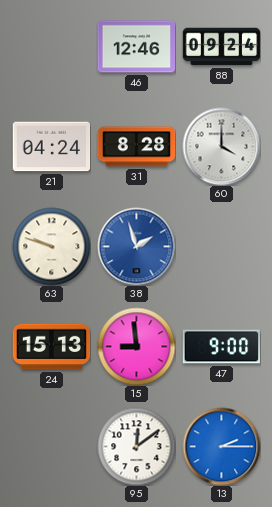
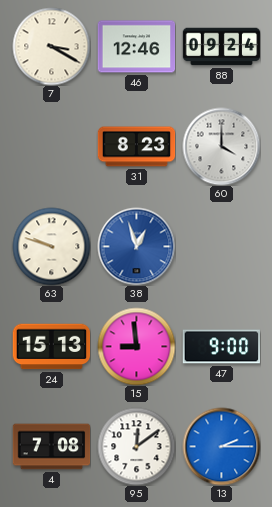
7: none -> 3:20
21: 04:24 -> none
31: 8:28 -> 8:23
38: 1:57 -> 12:57
4: none -> 7:08
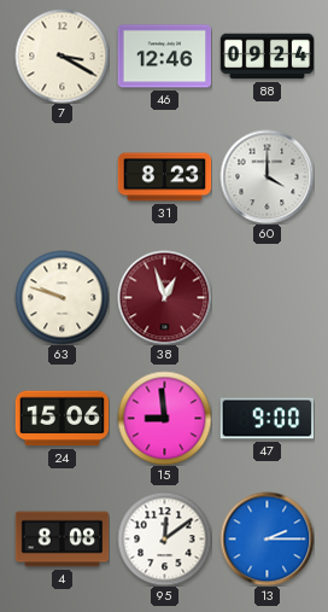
38 dial: blue -> burgundy
24: 15:13 -> 15:06
4: 7:08 -> 8:08
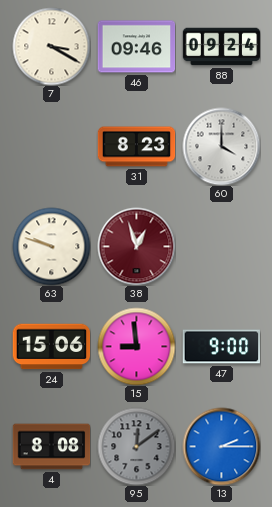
46: 12:46 -> 09:46
95 dial: white -> grey
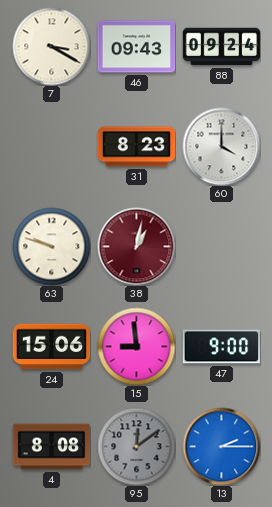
46: 09:46 -> 09:43
38: 12:57 -> 1:02
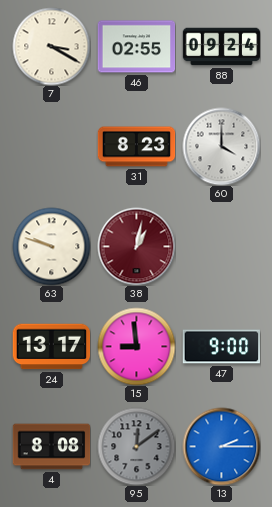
46: 09:43 -> 02:55
24: 15:06 -> 13:17
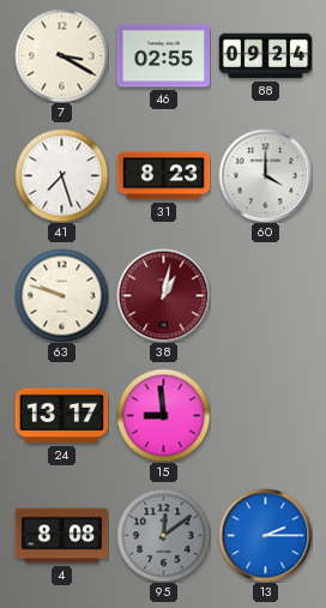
41: none -> 7:27
47: 9:00 -> none
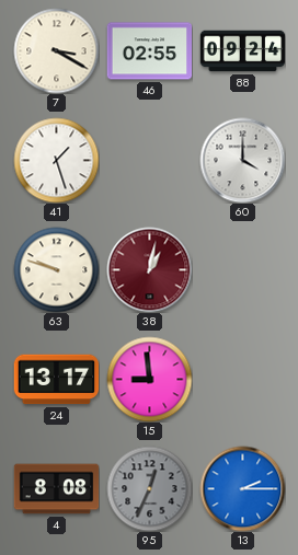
41: 7:27 -> 1:27
31: 8:23 -> none
95: 12:09 -> 12:34
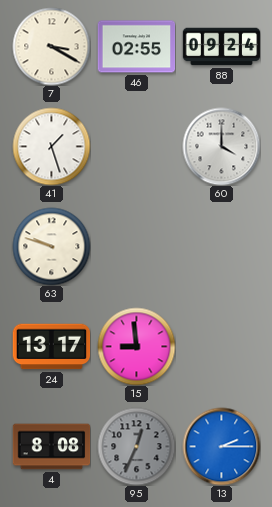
38: 1:02 -> none
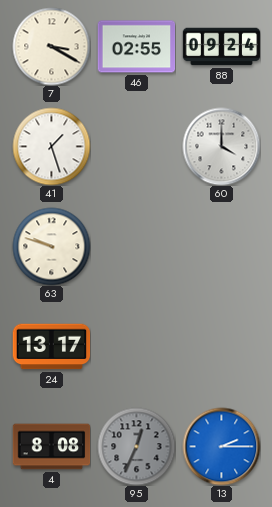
15: 8:59 -> none
